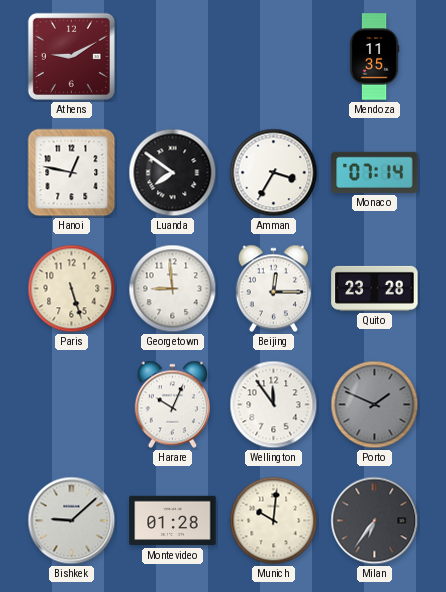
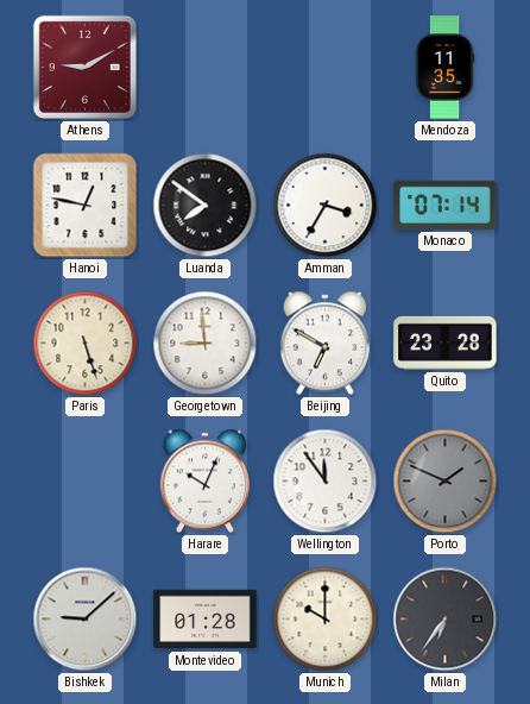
Beijing: 12:15 -> 6:50
Munich: 10:01 -> 10:00
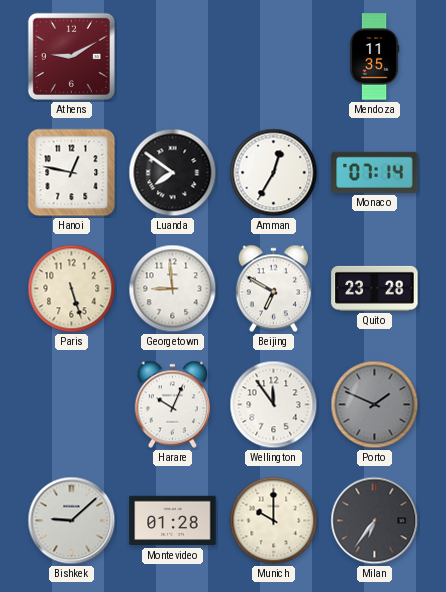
Amman: 3:35 -> 12:35
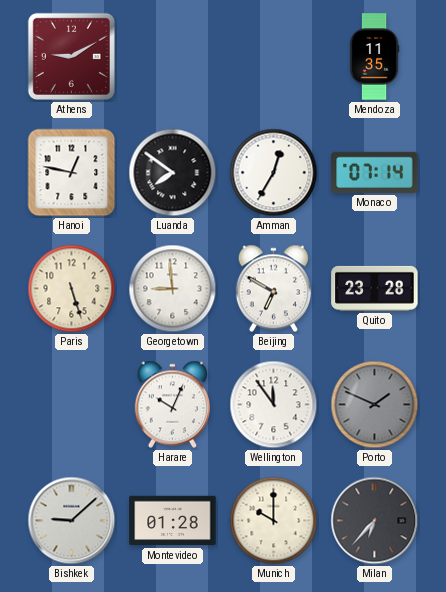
Milan: 6:36 -> 6:37
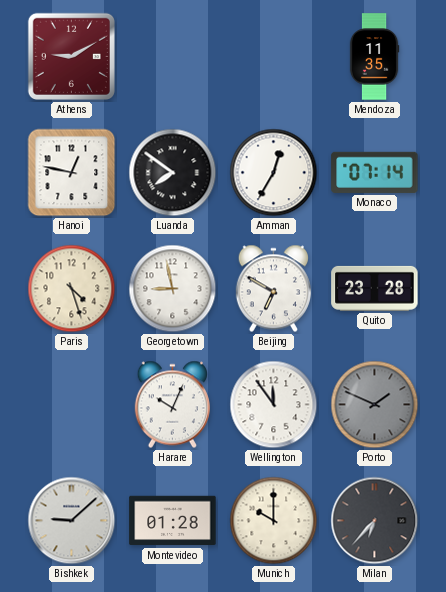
Paris: 5:27 -> 4:27
Georgetown: 8:59 -> 8:58
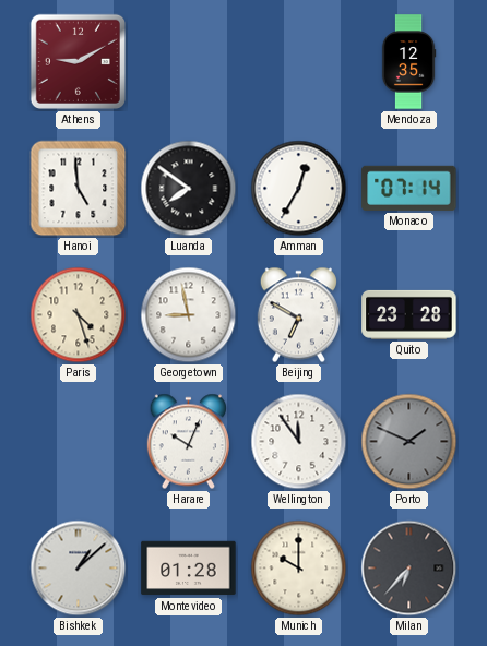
Mendoza: 11:35 -> 12:35
Hanoi: 12:47 -> 4:59
Bishkek: 9:08 -> 1:08
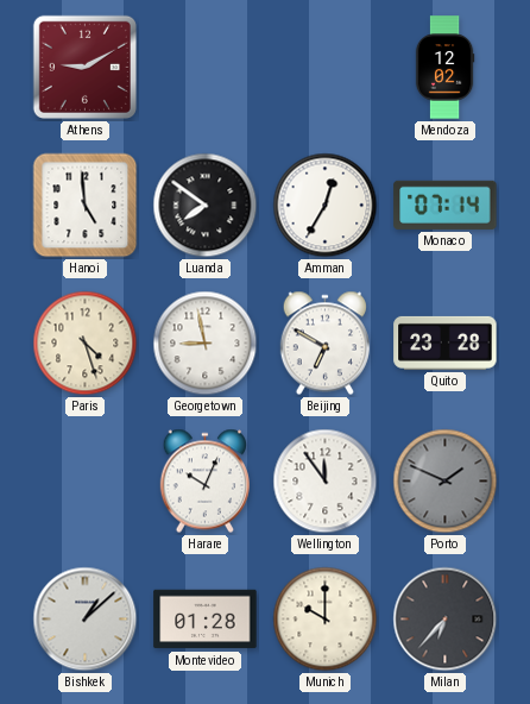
Mendoza: 12:35 -> 12:02
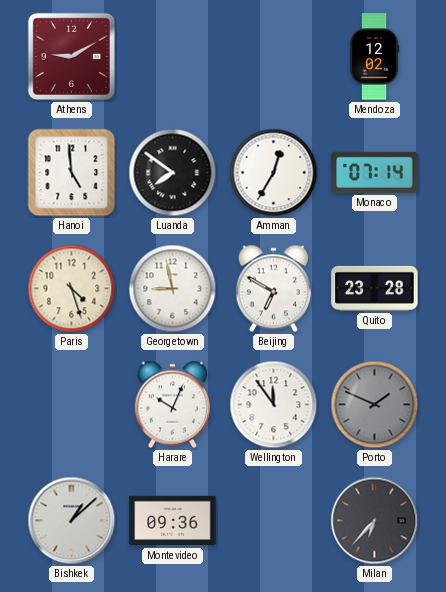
Montevideo: 01:28 -> 09:36
Munich: 10:00 -> none
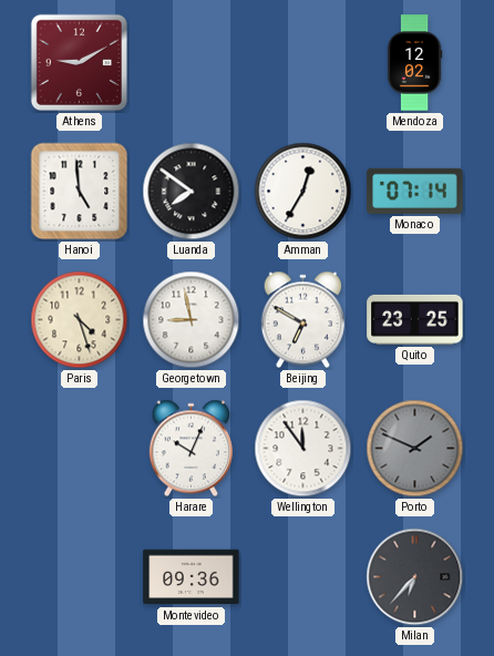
Quito: 23:28 -> 23:25
Bishkek: 1:08 -> none
